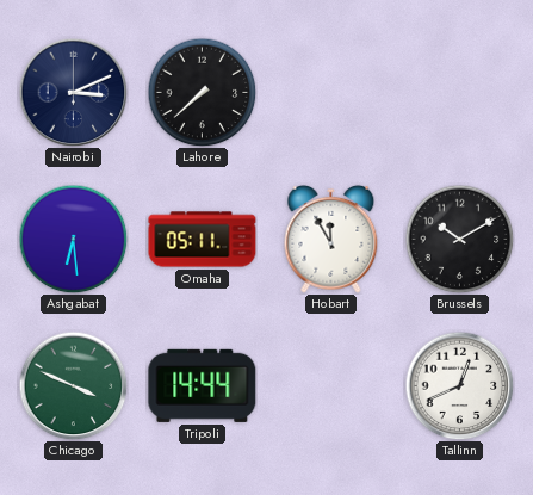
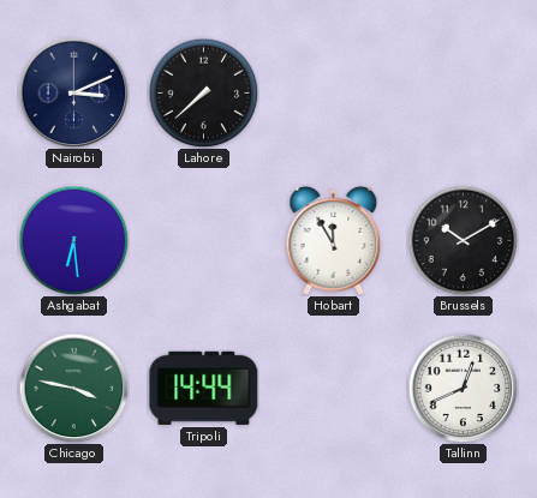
Omaha: 05:11 -> none
Chicago: 3:49 -> 3:47
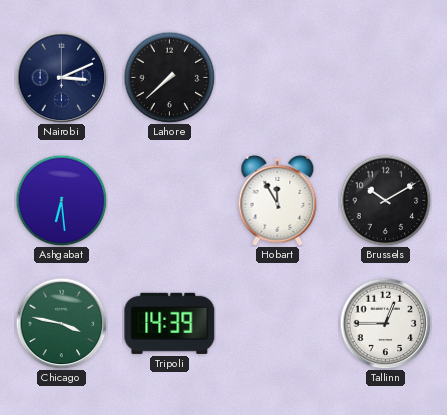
Tripoli: 14:44 -> 14:39
Tallinn: 12:41 -> 12:45
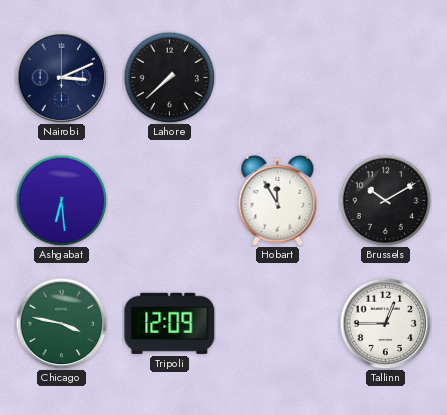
Tripoli: 14:39 -> 12:09
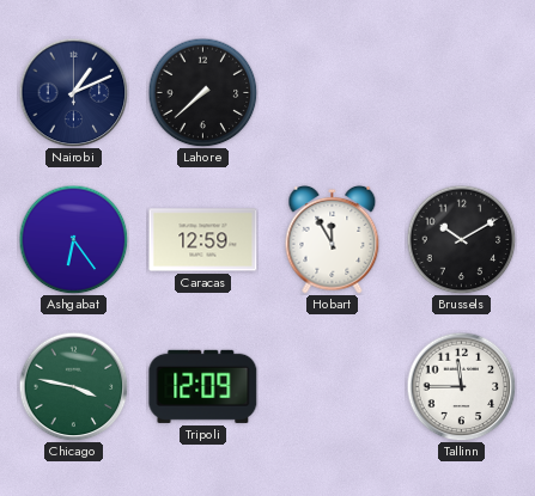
Nairobi: 3:11 -> 1:11
Ashgabat: 6:29 -> 6:24
Caracas: none -> 12:59
Tallinn: 12:45 -> 11:45
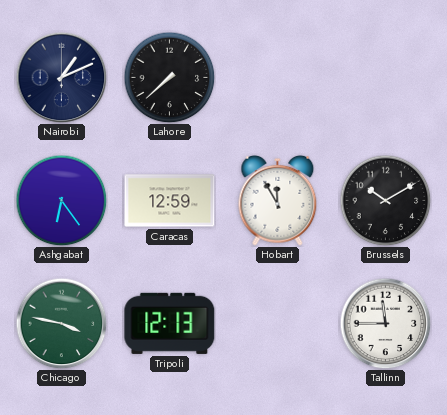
Tripoli: 12:09 -> 12:13
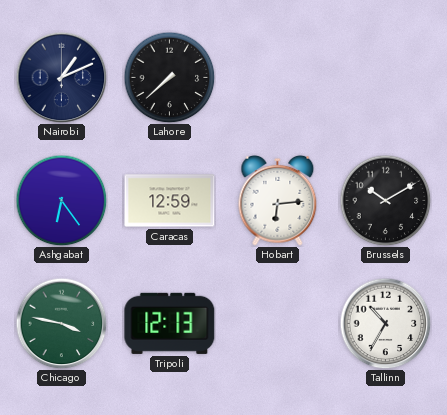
Hobart: 11:55 -> 6:14
Tallinn: 11:45 -> 10:35
